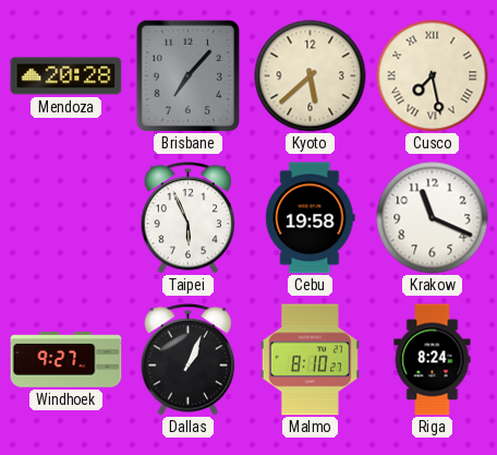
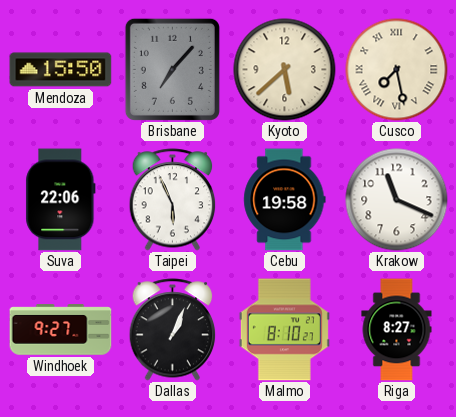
Mendoza: 20:28 -> 15:50
Suva: none -> 22:06
Riga: 8:24 -> 8:27
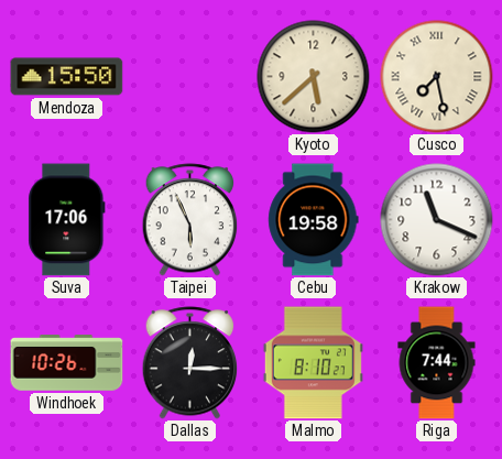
Brisbane: 7:07 -> none
Suva: 22:06 -> 17:06
Windhoek: 9:27 -> 10:26
Dallas: 1:04 -> 12:15
Riga: 8:27 -> 7:44
